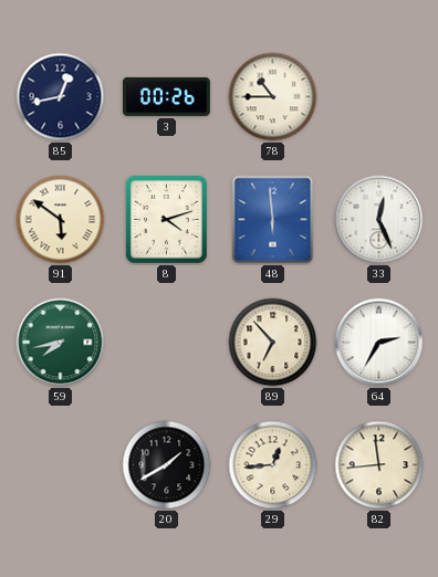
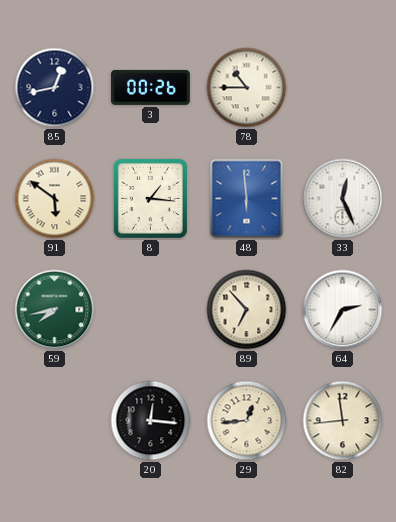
8: 4:12 -> 1:16
20: 1:40 -> 12:16
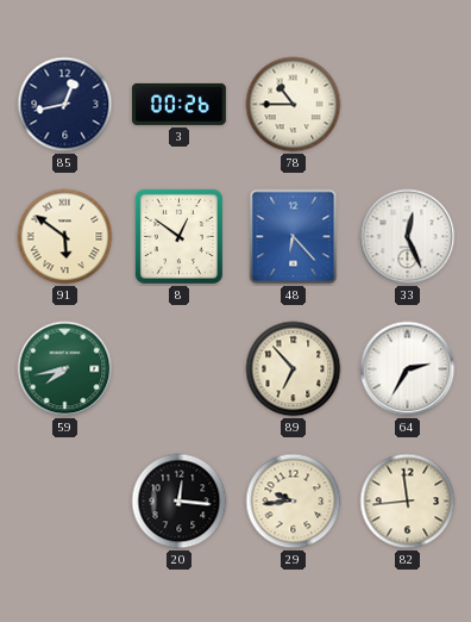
8: 1:16 -> 12:51
48: 5:59 -> 6:23
29: 12:44 -> 9:44
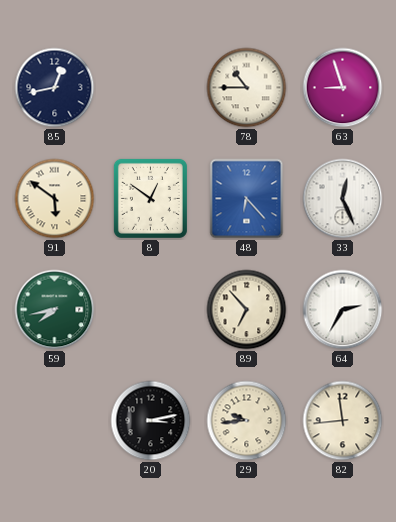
3: 00:26 -> none
63: none -> 8:57
20: 12:16 -> 3:13
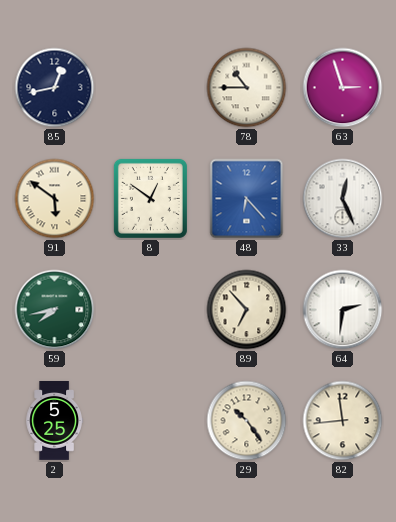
63: 8:57 -> 2:57
64: 2:35 -> 2:31
2: none -> 5:25
20: 3:13 -> none
29: 9:44 -> 10:24
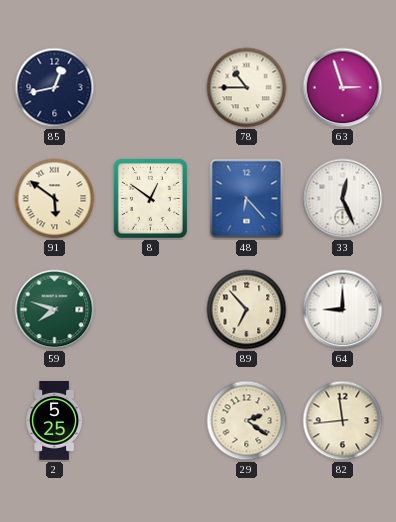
59: 7:43 -> 7:48
64: 2:31 -> 9:00
29: 10:24 -> 2:21
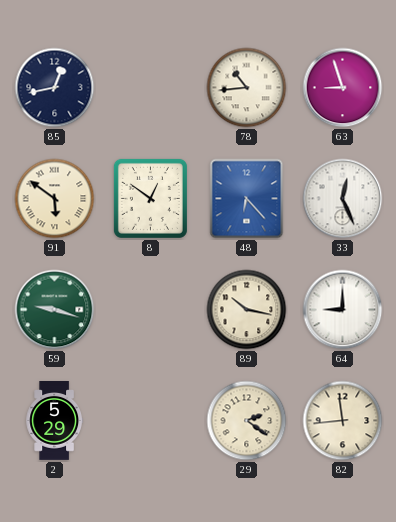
78: 10:45 -> 10:44
63: 2:57 -> 8:57
59: 7:48 -> 9:18
89: 6:53 -> 10:17
2: 5:25 -> 5:29
